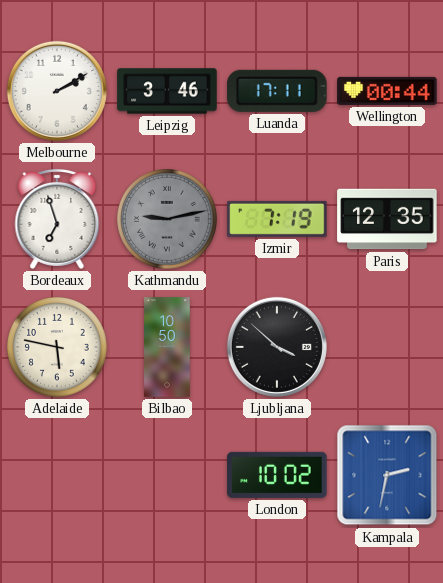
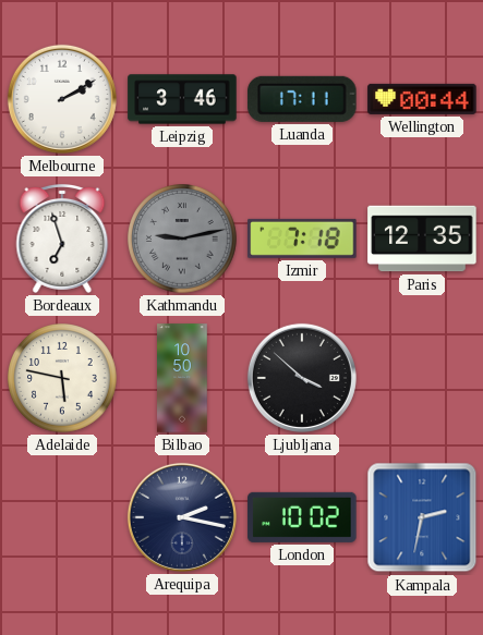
Izmir: 7:19 -> 7:18
Arequipa: none -> 2:17
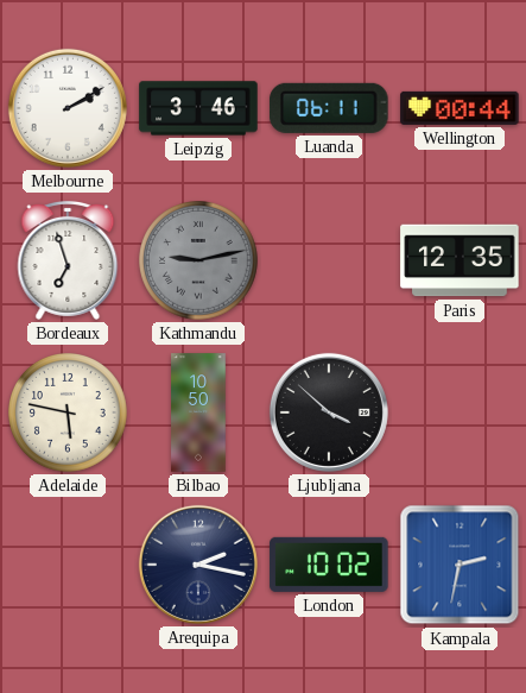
Luanda: 17:11 -> 06:11
Izmir: 7:18 -> none
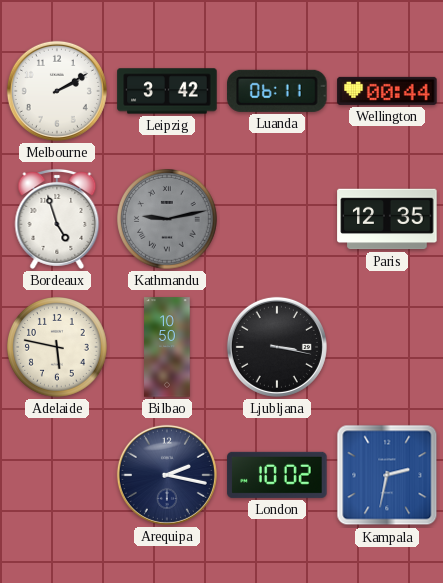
Leipzig: 3:46 -> 3:42
Bordeaux: 6:57 -> 4:57
Ljubljana: 3:52 -> 3:17
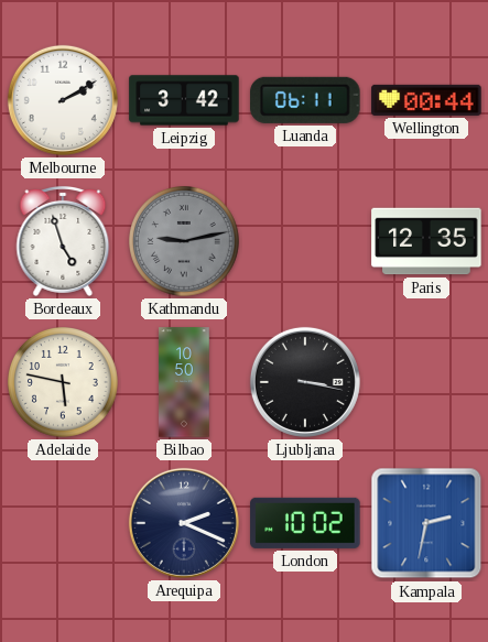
Arequipa: 2:17 -> 2:19
